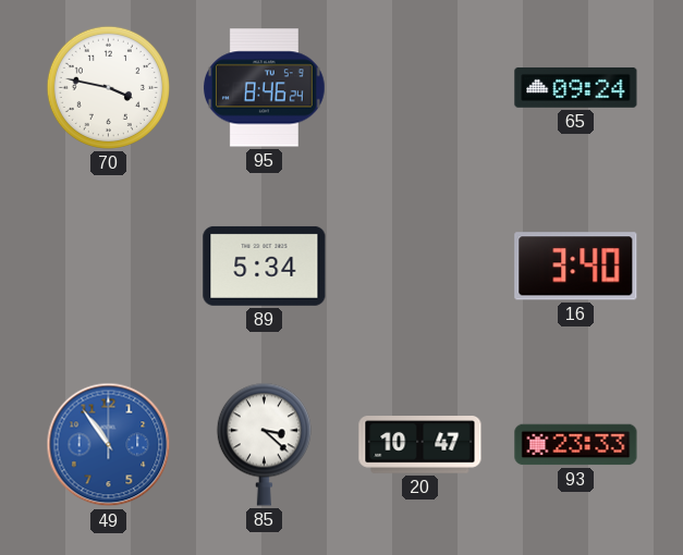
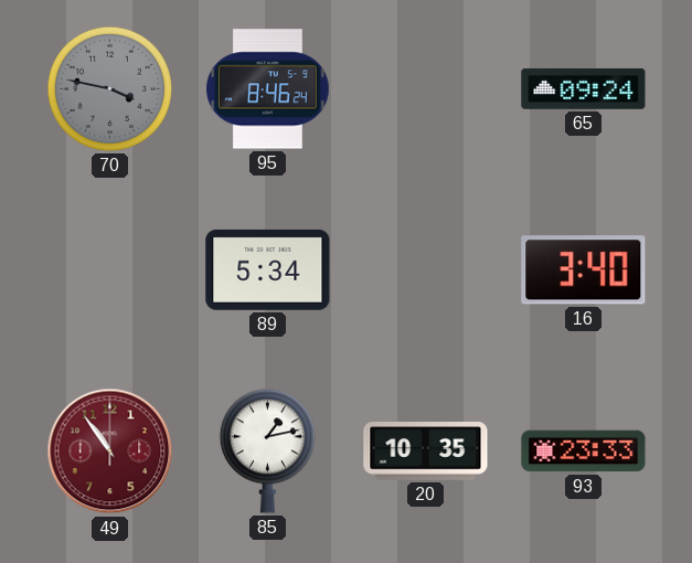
70 dial: white -> grey
49 dial: blue -> burgundy
85: 3:22 -> 1:13
20: 10:47 -> 10:35
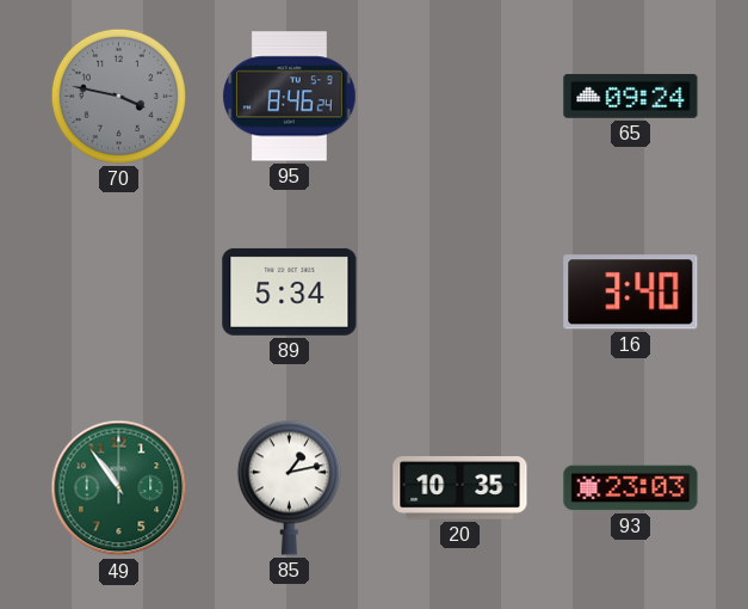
49 dial: burgundy -> green
93: 23:33 -> 23:03
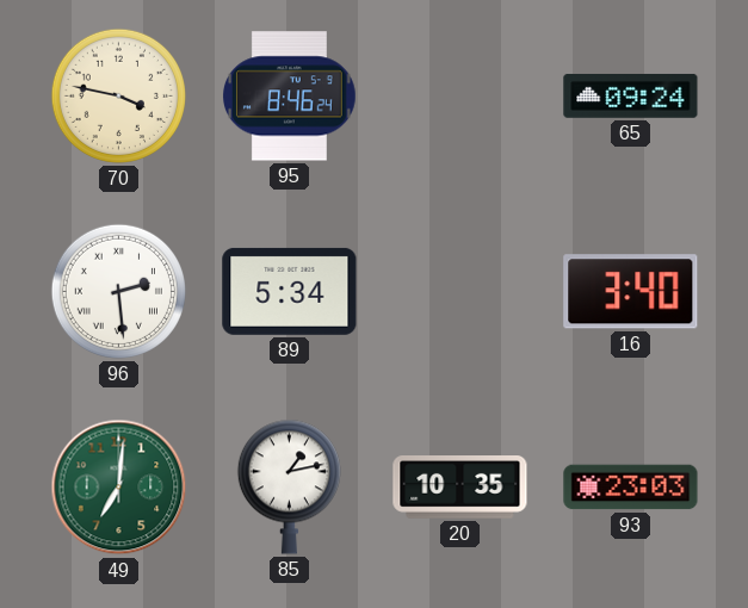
70 dial: grey -> cream
96: none -> 2:29
49: 10:54 -> 7:01
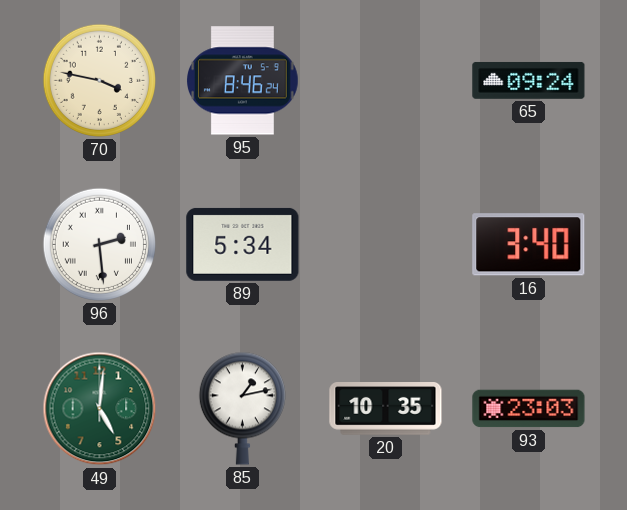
49: 7:01 -> 5:01
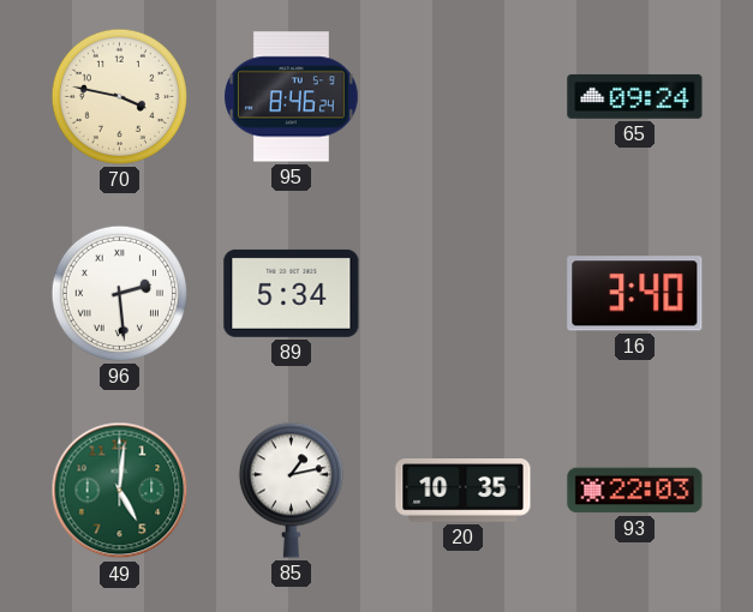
93: 23:03 -> 22:03
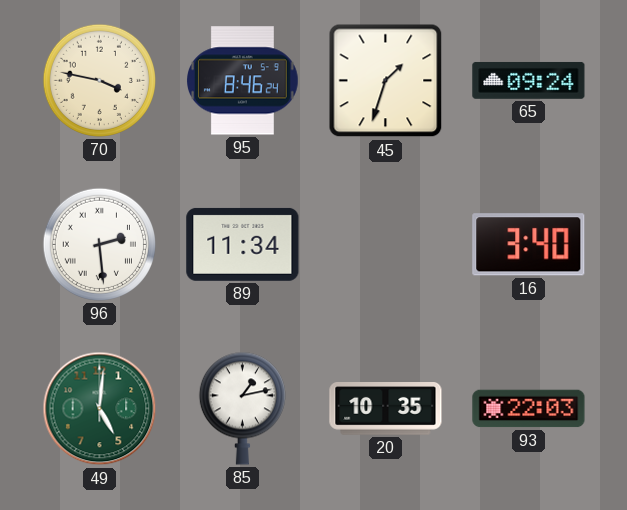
45: none -> 1:33
89: 5:34 -> 11:34
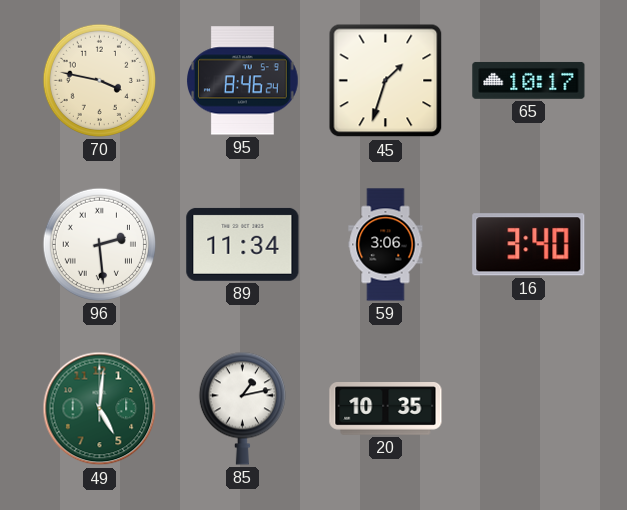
65: 09:24 -> 10:17
59: none -> 3:06
93: 22:03 -> none
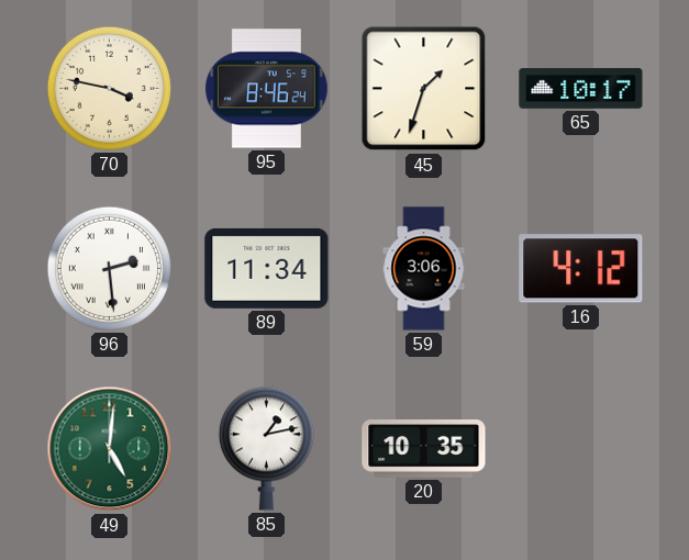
16: 3:40 -> 4:12
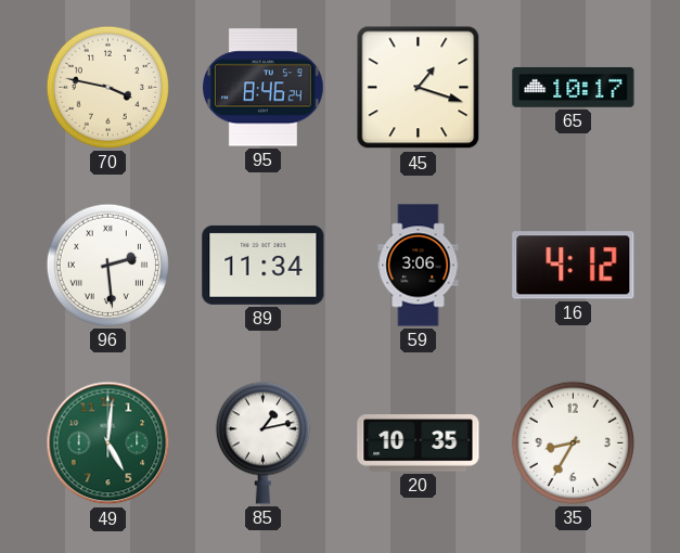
45: 1:33 -> 1:18
35: none -> 8:35
